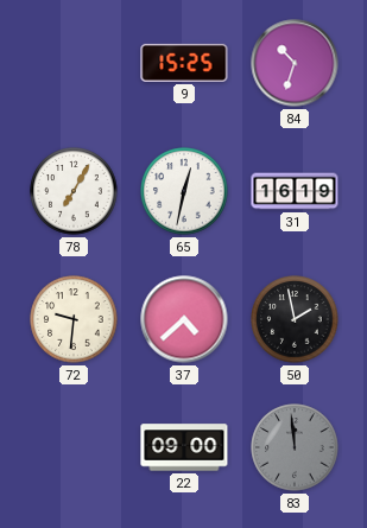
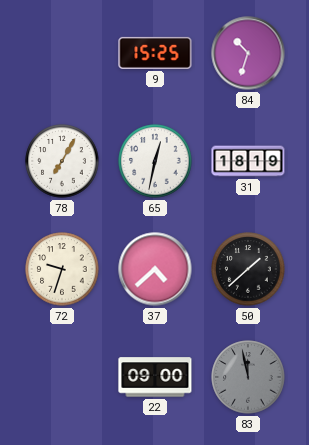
31: 16:19 -> 18:19
72: 9:31 -> 9:33
50: 1:58 -> 1:38
83: 11:59 -> 11:58
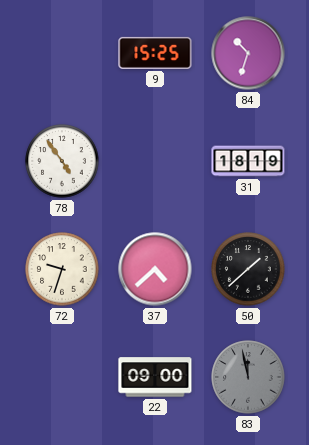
78: 7:05 -> 4:54
65: 12:32 -> none
